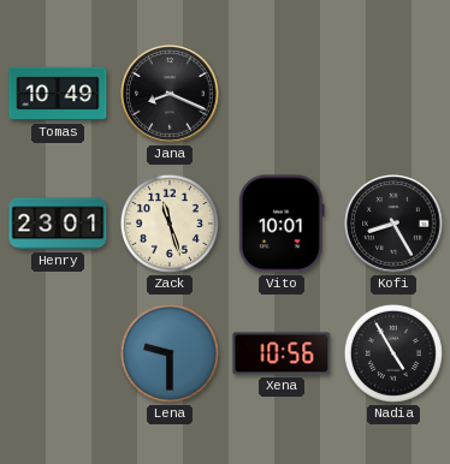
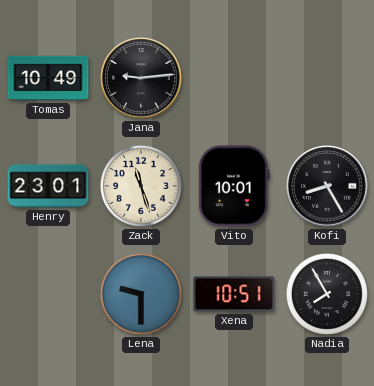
Jana: 8:19 -> 9:14
Xena: 10:56 -> 10:51
Nadia: 4:55 -> 7:55
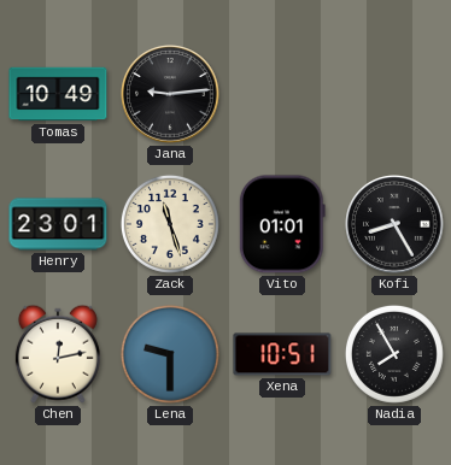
Vito: 10:01 -> 01:01
Chen: none -> 12:13
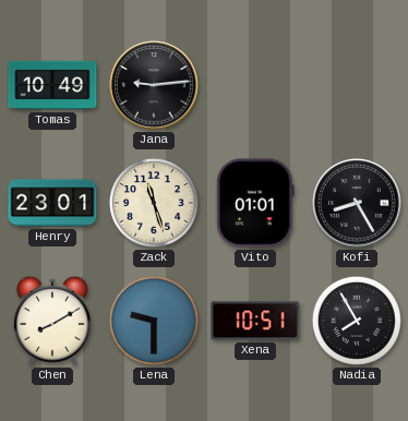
Chen: 12:13 -> 8:10
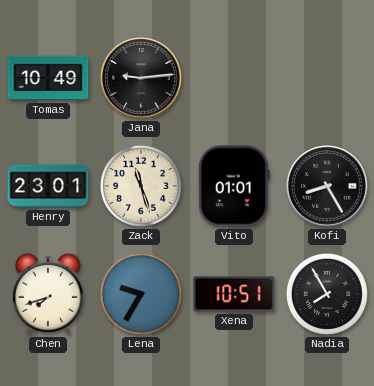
Chen: 8:10 -> 7:42
Lena: 9:30 -> 9:35
